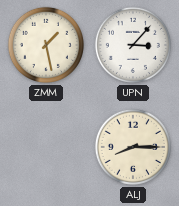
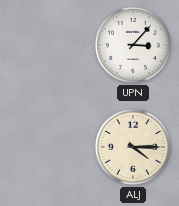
ZMM: 1:28 -> none
ALJ: 8:15 -> 4:15
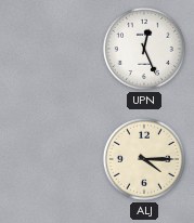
UPN: 3:07 -> 12:26
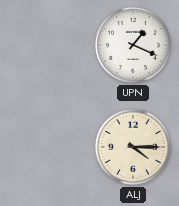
UPN: 12:26 -> 1:19
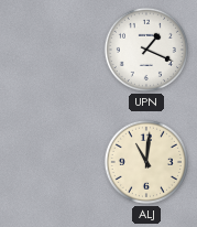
ALJ: 4:15 -> 11:01
